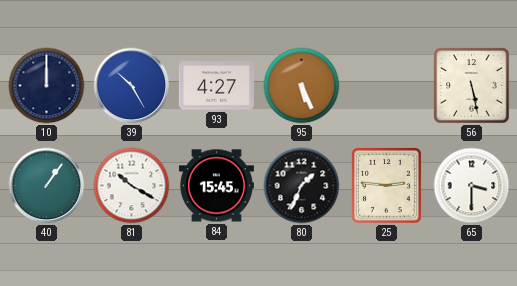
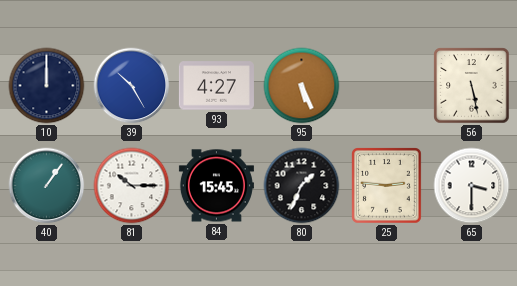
81: 10:20 -> 10:15
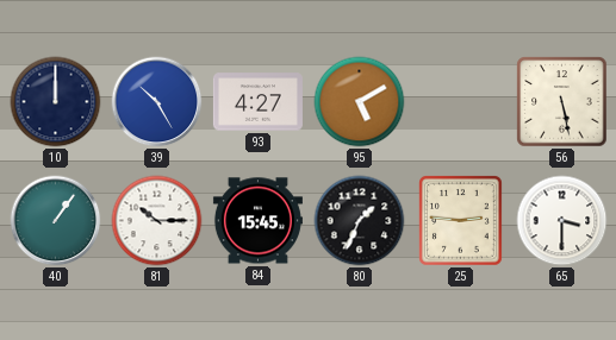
95: 5:26 -> 5:10
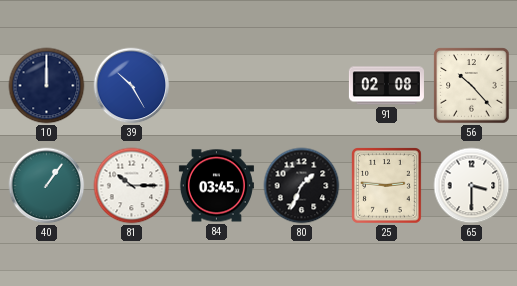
93: 4:27 -> none
95: 5:10 -> none
91: none -> 02:08
56: 5:28 -> 10:23
84: 15:45 -> 03:45
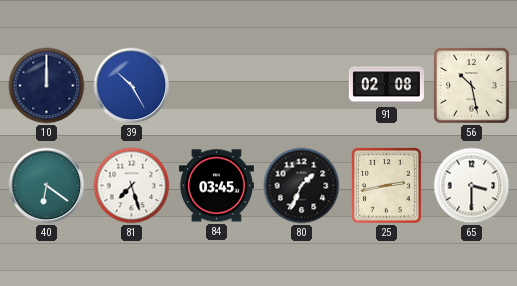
56: 10:23 -> 10:28
40: 1:06 -> 6:21
81: 10:15 -> 7:27
25: 2:46 -> 2:43
